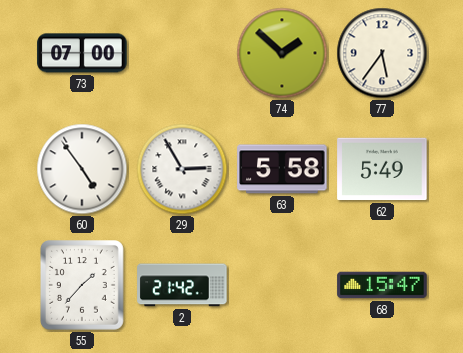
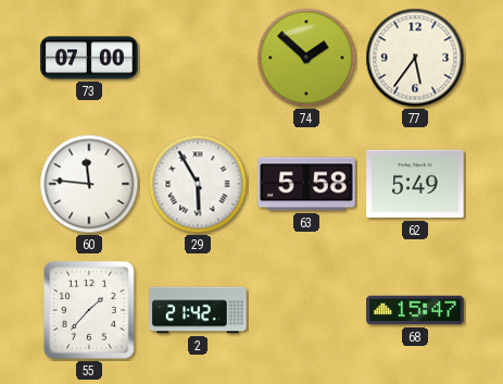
60: 4:54 -> 11:46
29: 2:55 -> 5:55
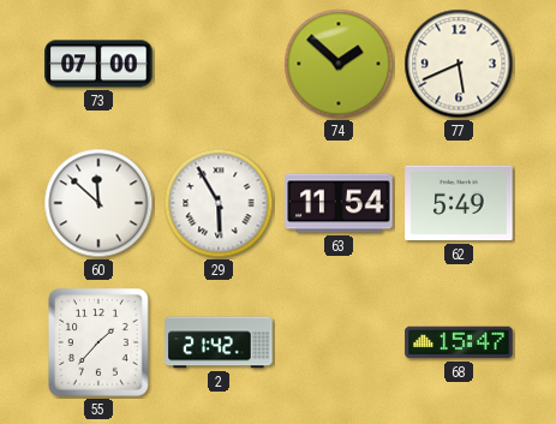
77: 5:36 -> 5:41
60: 11:46 -> 11:52
63: 5:58 -> 11:54
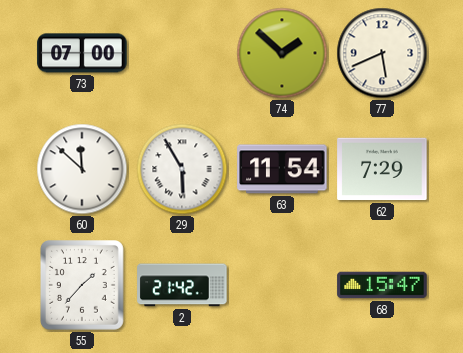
62: 5:49 -> 7:29
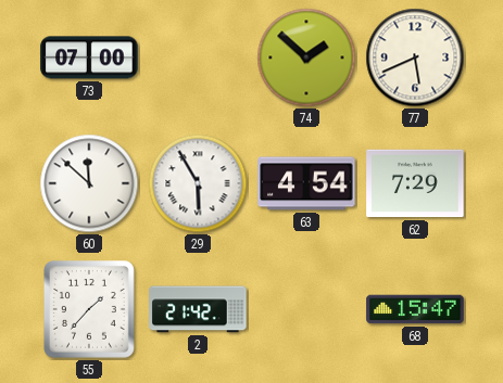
63: 11:54 -> 4:54
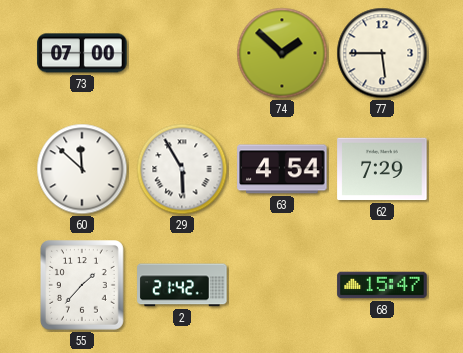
77: 5:41 -> 5:45
